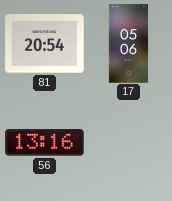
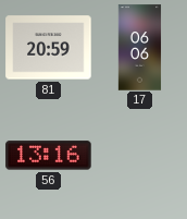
81: 20:54 -> 20:59
17: 05:06 -> 06:06
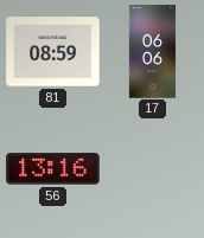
81: 20:59 -> 08:59
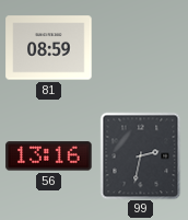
17: 06:06 -> none
99: none -> 2:32
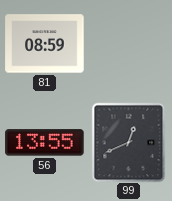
56: 13:16 -> 13:55
99: 2:32 -> 12:41
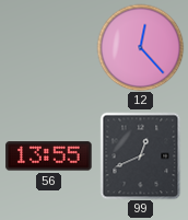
81: 08:59 -> none
12: none -> 12:23
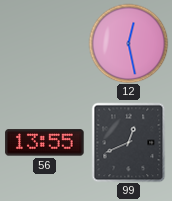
12: 12:23 -> 12:28
